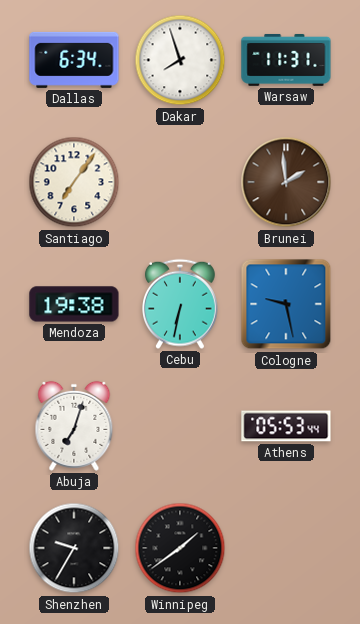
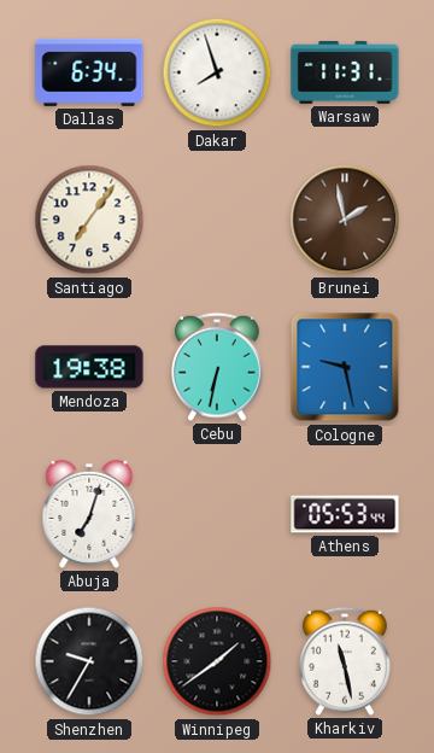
Brunei: 1:59 -> 1:58
Kharkiv: none -> 11:28
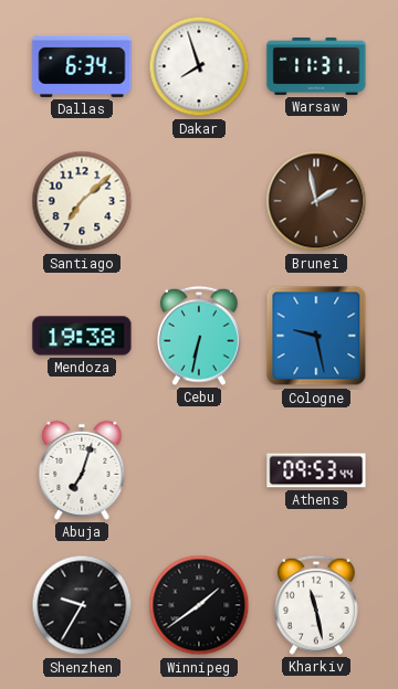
Santiago: 7:06 -> 7:08
Athens: 05:53 -> 09:53
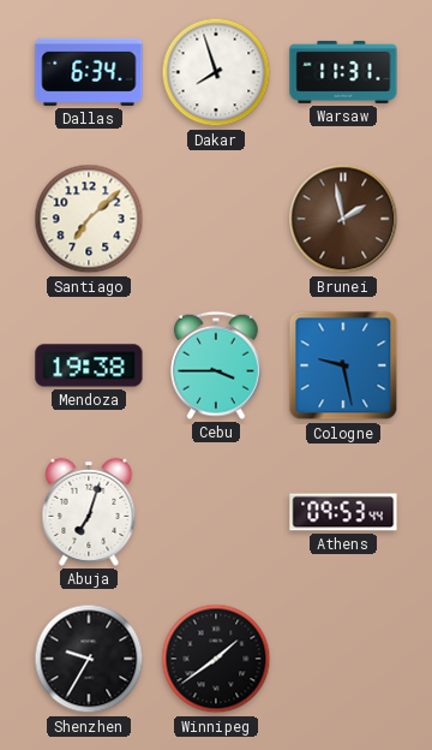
Cebu: 6:32 -> 3:45
Kharkiv: 11:28 -> none
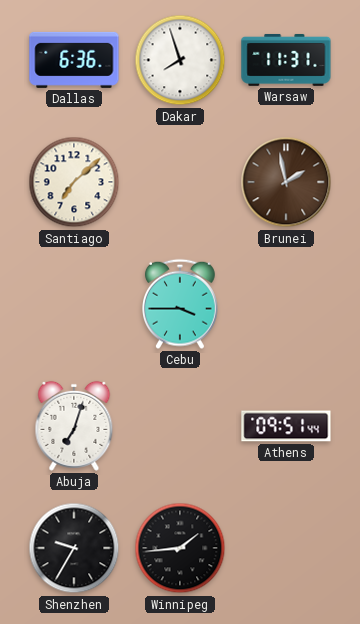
Dallas: 6:34 -> 6:36
Mendoza: 19:38 -> none
Cologne: 9:28 -> none
Athens: 09:53 -> 09:51
Winnipeg: 1:39 -> 1:44
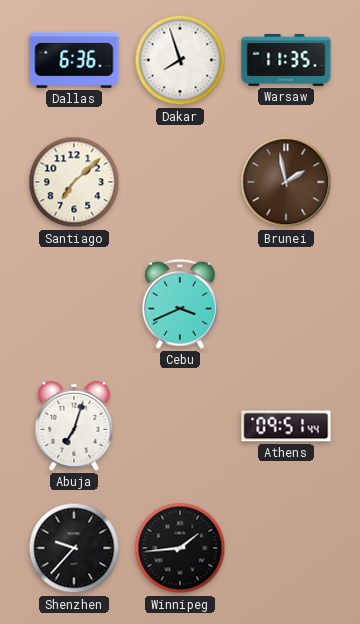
Warsaw: 11:31 -> 11:35
Cebu: 3:45 -> 3:41
Shenzhen: 9:35 -> 9:37
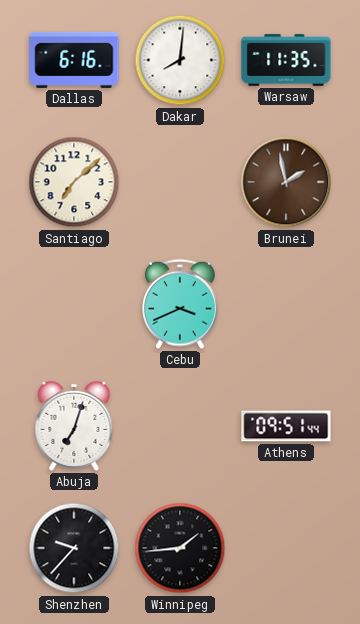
Dallas: 6:36 -> 6:16
Dakar: 7:57 -> 8:01
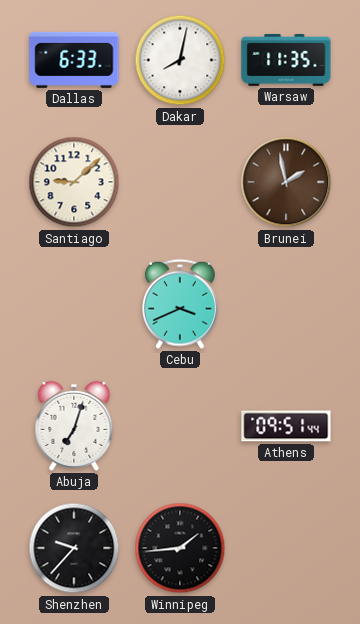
Dallas: 6:16 -> 6:33
Dakar: 8:01 -> 8:02
Santiago: 7:08 -> 9:08
